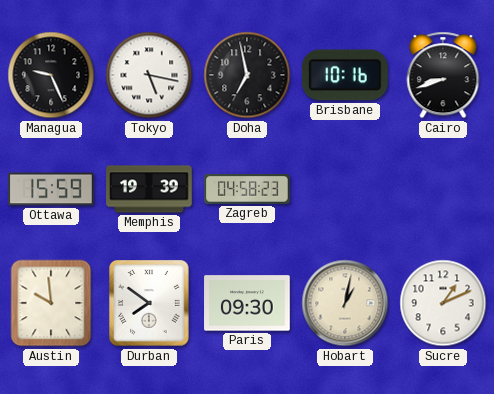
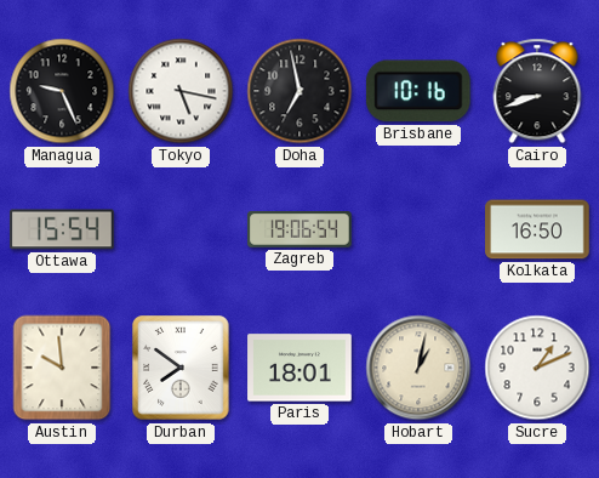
Ottawa: 15:59 -> 15:54
Memphis: 19:39 -> none
Zagreb: 04:58 -> 19:06
Kolkata: none -> 16:50
Paris: 09:30 -> 18:01
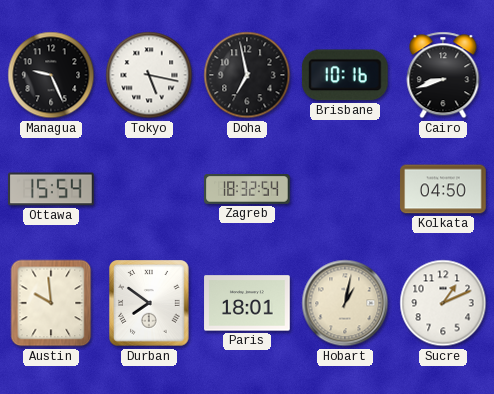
Zagreb: 19:06 -> 18:32
Kolkata: 16:50 -> 04:50
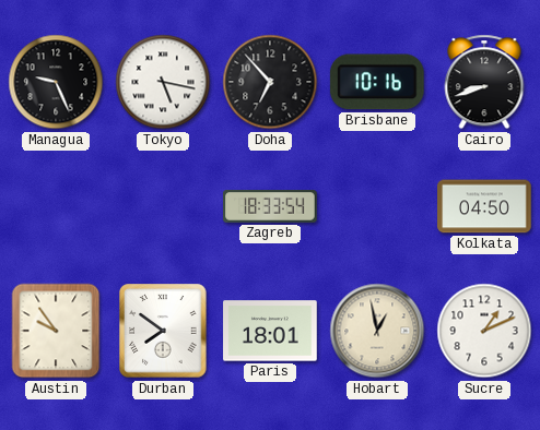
Doha: 6:58 -> 6:53
Ottawa: 15:54 -> none
Zagreb: 18:32 -> 18:33
Austin: 9:59 -> 9:54
Hobart: 1:02 -> 12:58
